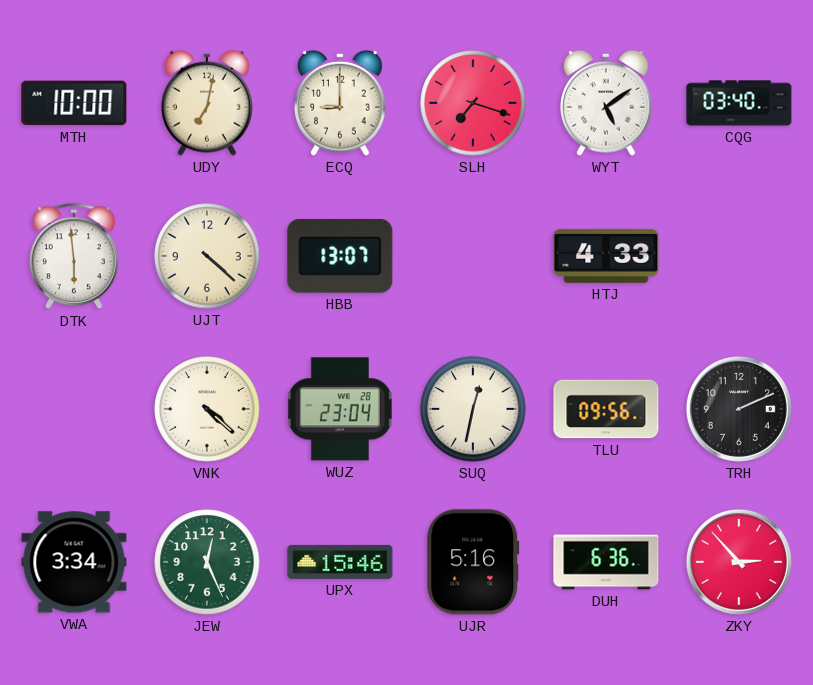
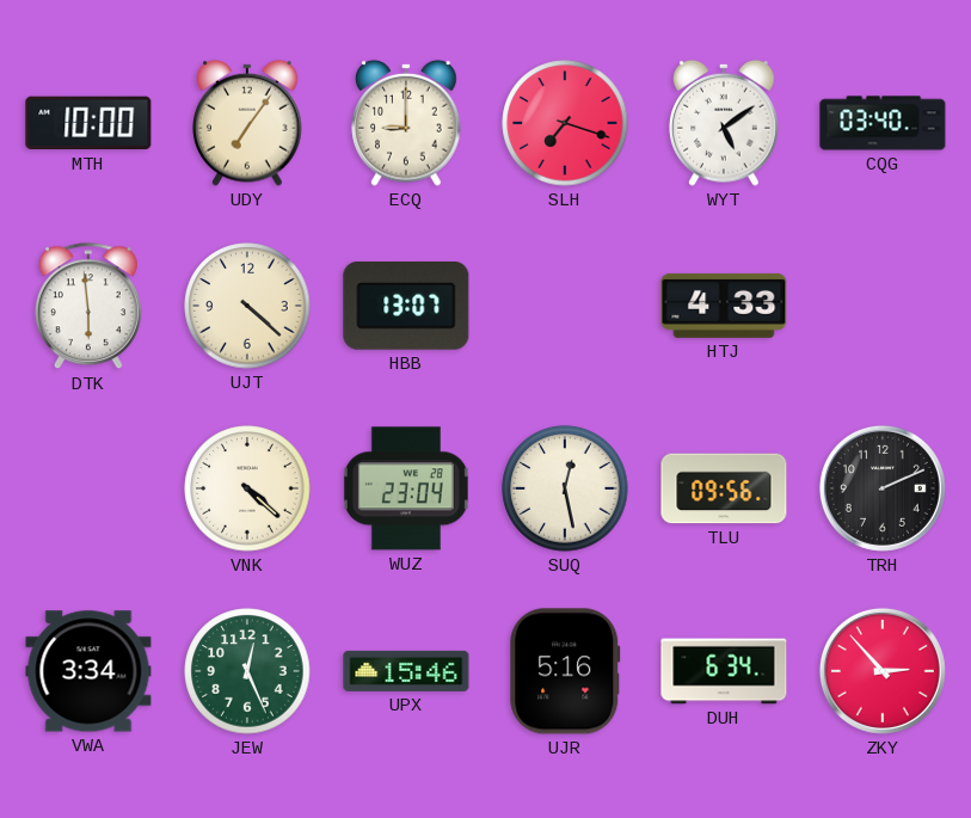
UDY: 7:02 -> 7:06
SUQ: 12:32 -> 12:28
DUH: 6:36 -> 6:34
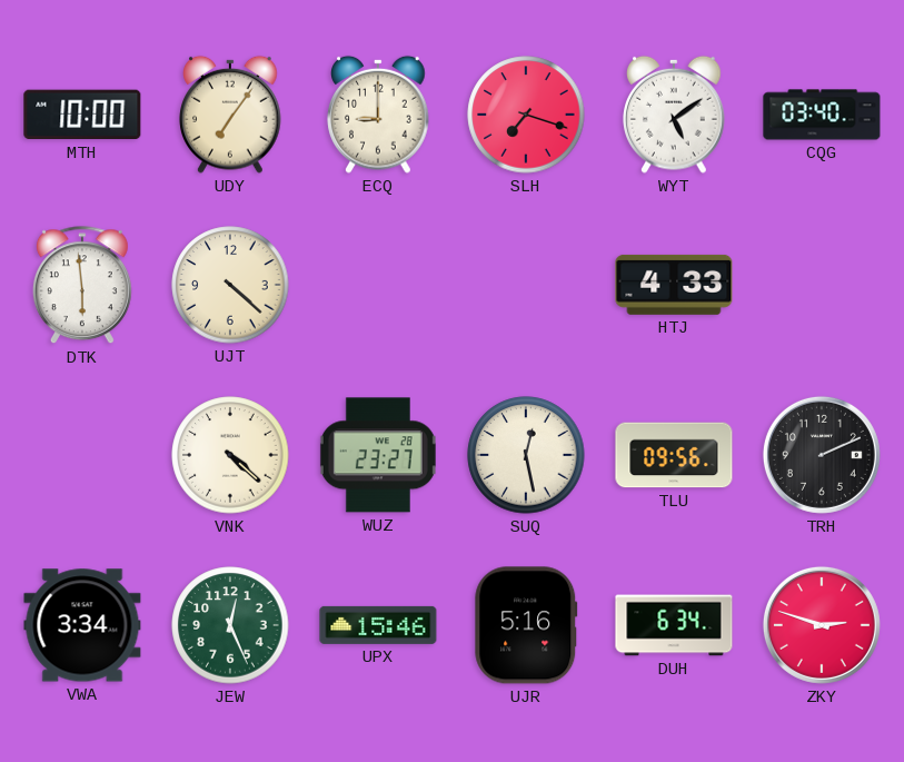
HBB: 13:07 -> none
WUZ: 23:04 -> 23:27
ZKY: 2:53 -> 2:48
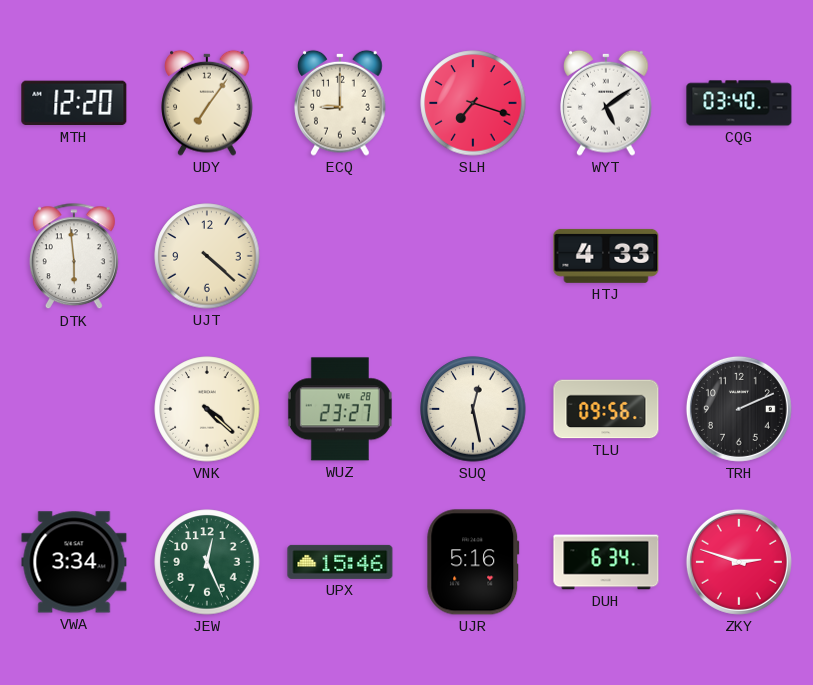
MTH: 10:00 -> 12:20
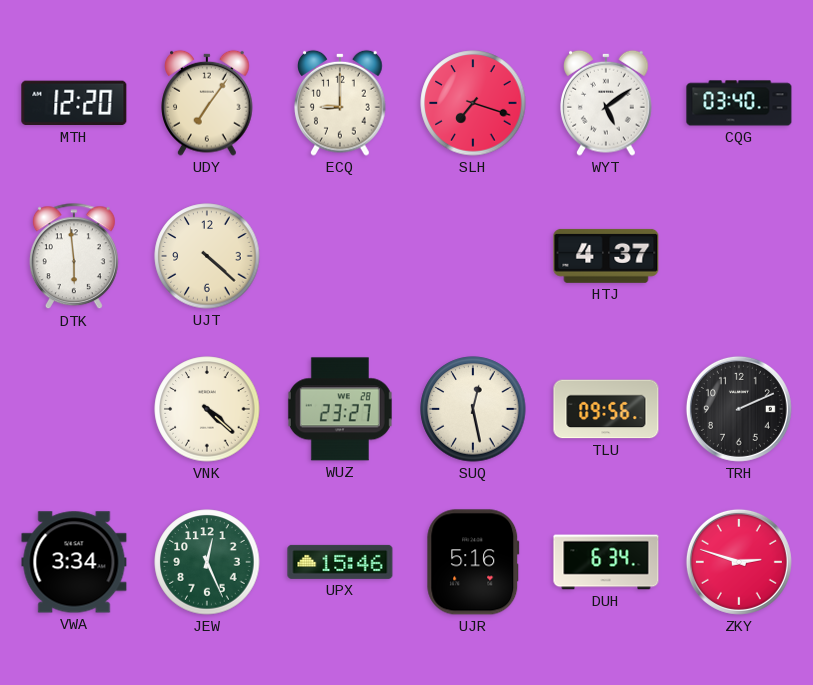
HTJ: 4:33 -> 4:37
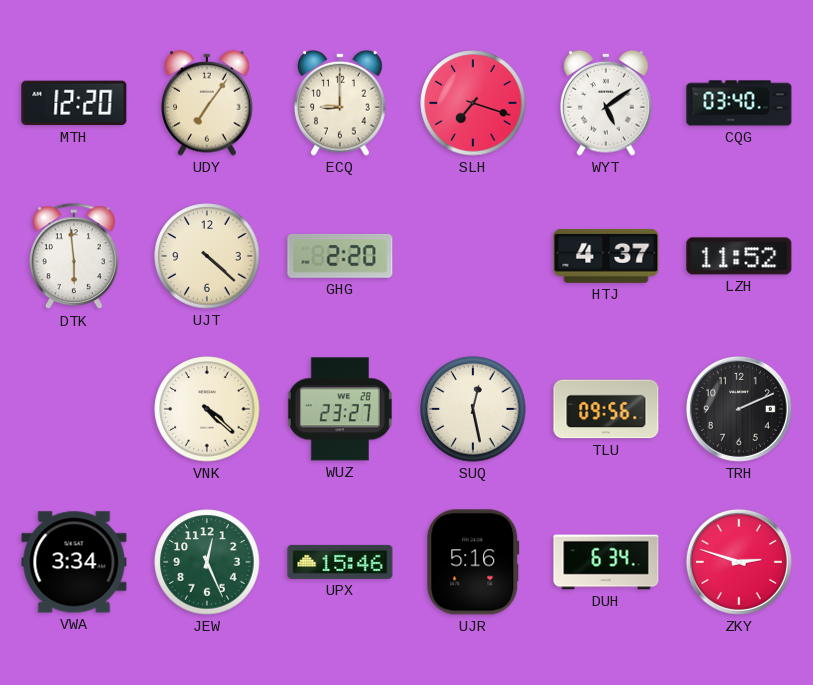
GHG: none -> 2:20
LZH: none -> 11:52
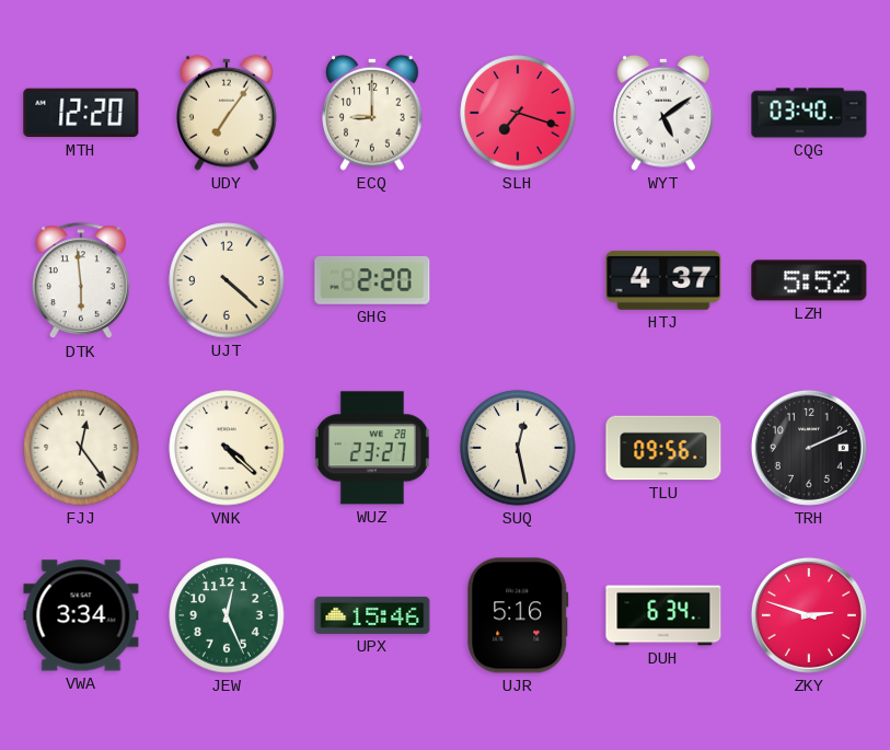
LZH: 11:52 -> 5:52
FJJ: none -> 12:24
